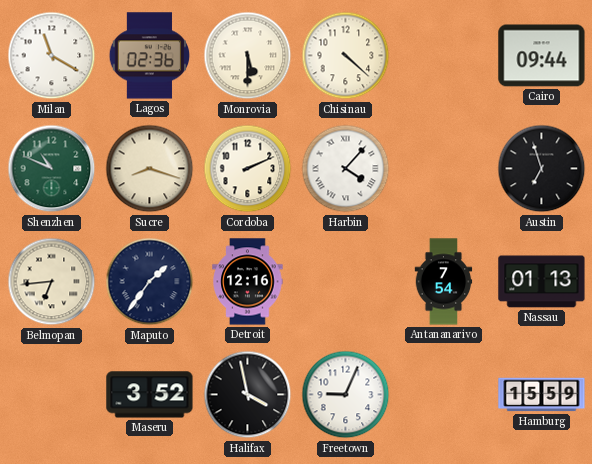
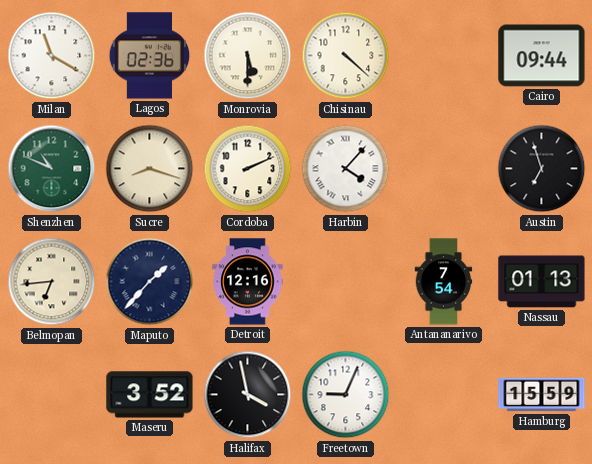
Maputo: 1:36 -> 1:37
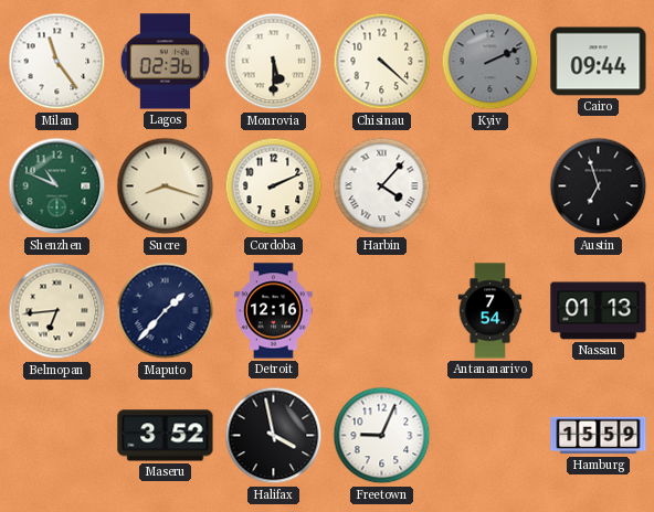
Milan: 11:20 -> 11:24
Kyiv: none -> 2:11
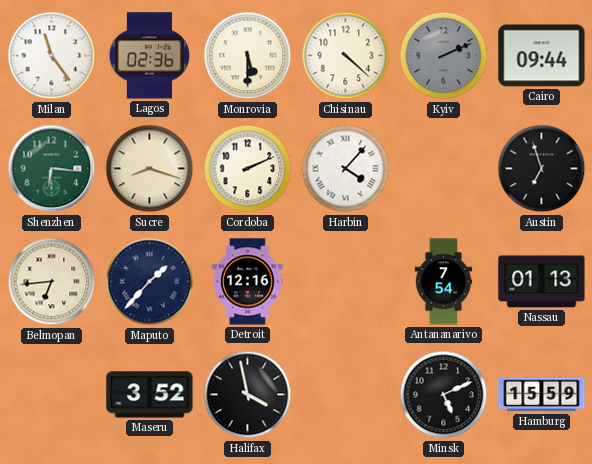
Shenzhen: 10:49 -> 6:16
Freetown: 9:04 -> none
Minsk: none -> 5:11
